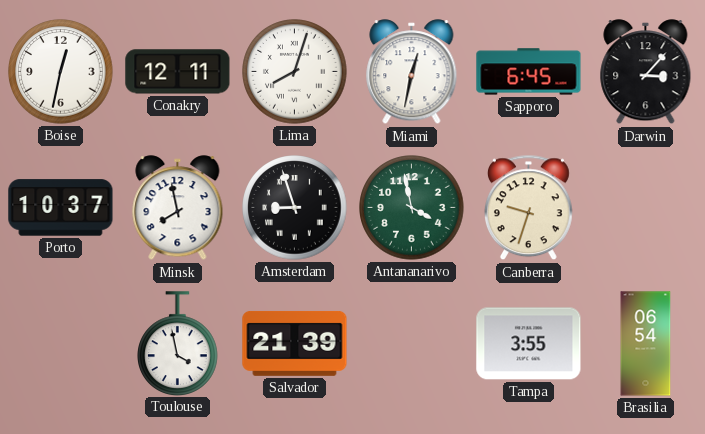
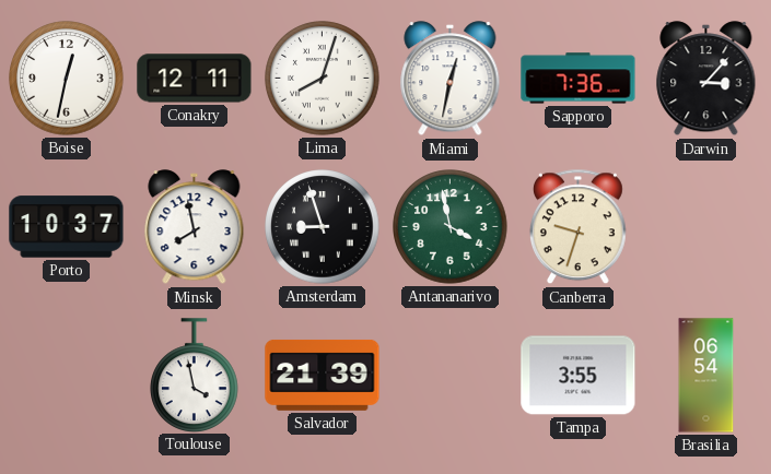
Sapporo: 6:45 -> 7:36
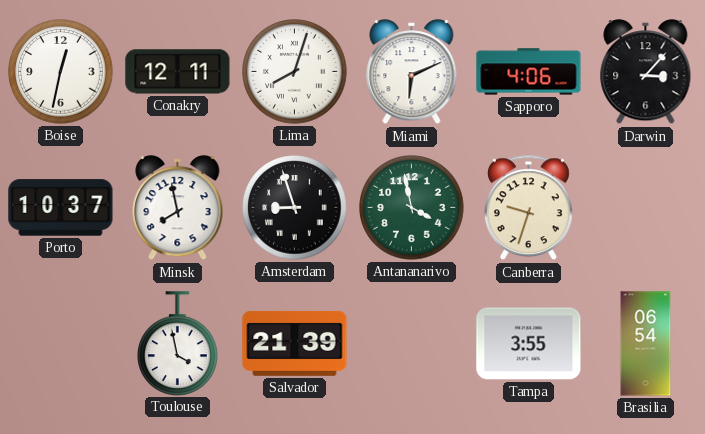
Miami: 12:32 -> 6:11
Sapporo: 7:36 -> 4:06
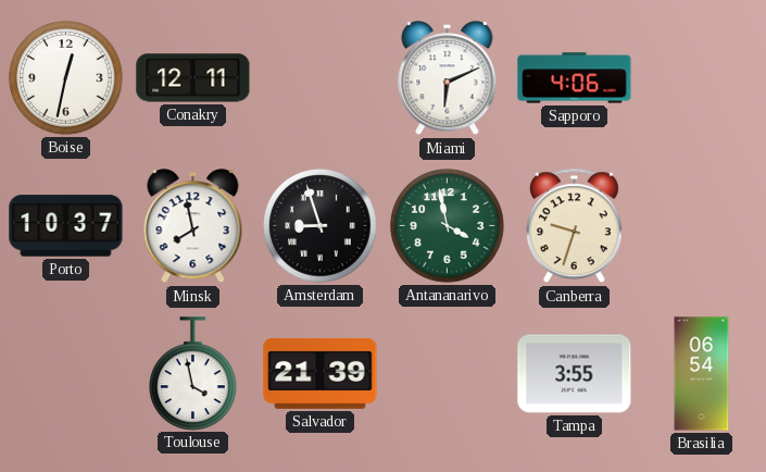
Lima: 8:03 -> none
Darwin: 3:07 -> none
